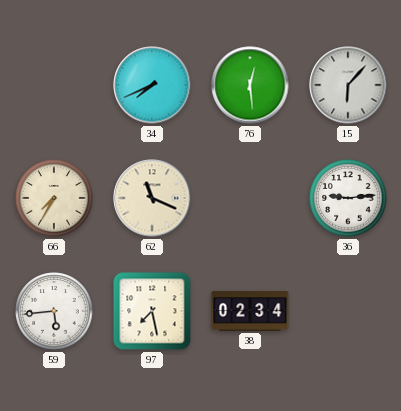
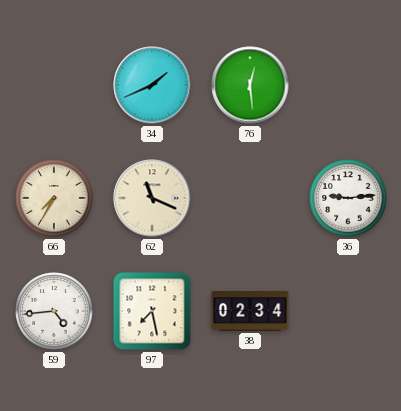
34: 7:41 -> 1:41
15: 6:07 -> none
59: 5:44 -> 4:44
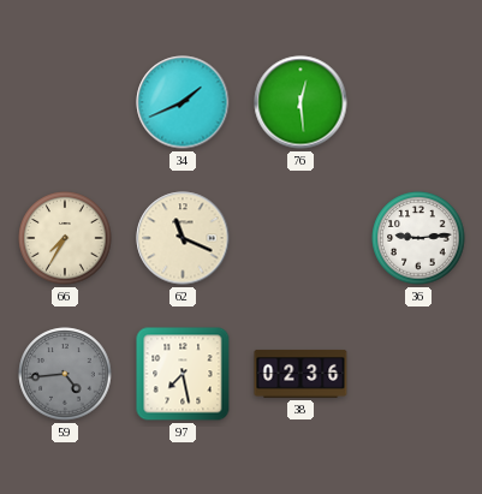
59 dial: white -> grey
38: 02:34 -> 02:36
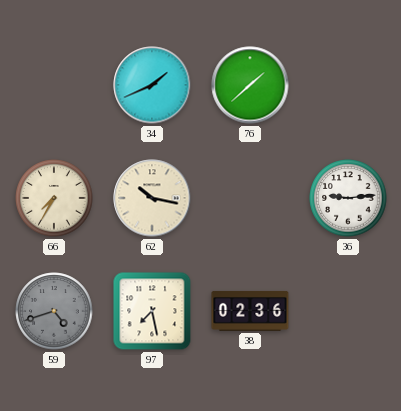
76: 12:29 -> 1:38
62: 11:19 -> 10:17
59: 4:44 -> 4:42
